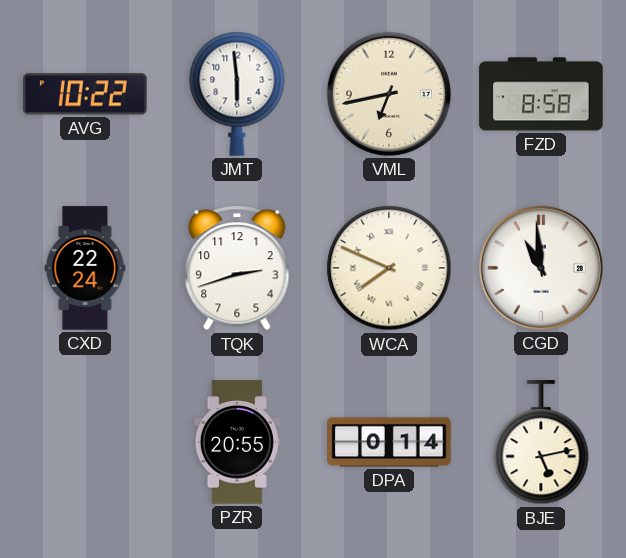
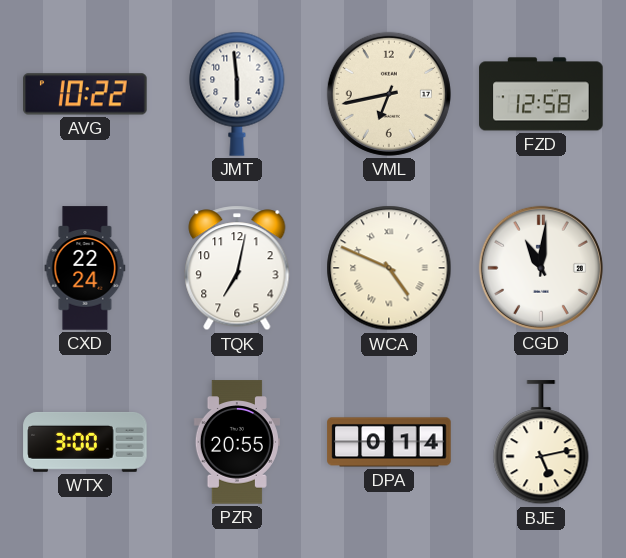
FZD: 8:58 -> 12:58
TQK: 2:42 -> 7:02
WCA: 7:49 -> 4:49
CGD: 10:59 -> 11:01
WTX: none -> 3:00
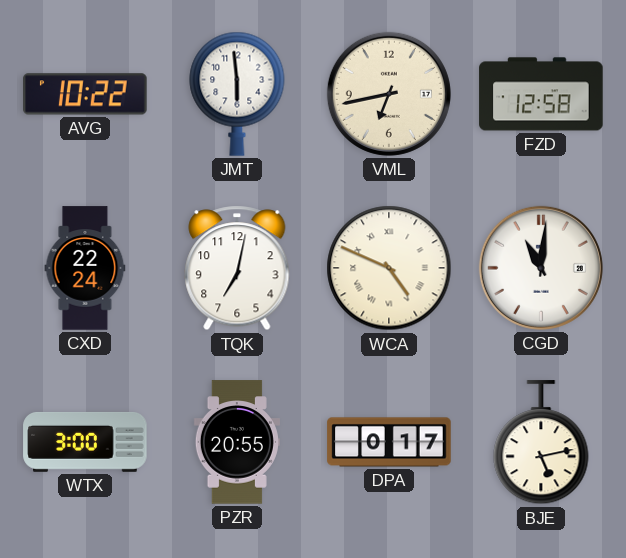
DPA: 0:14 -> 0:17
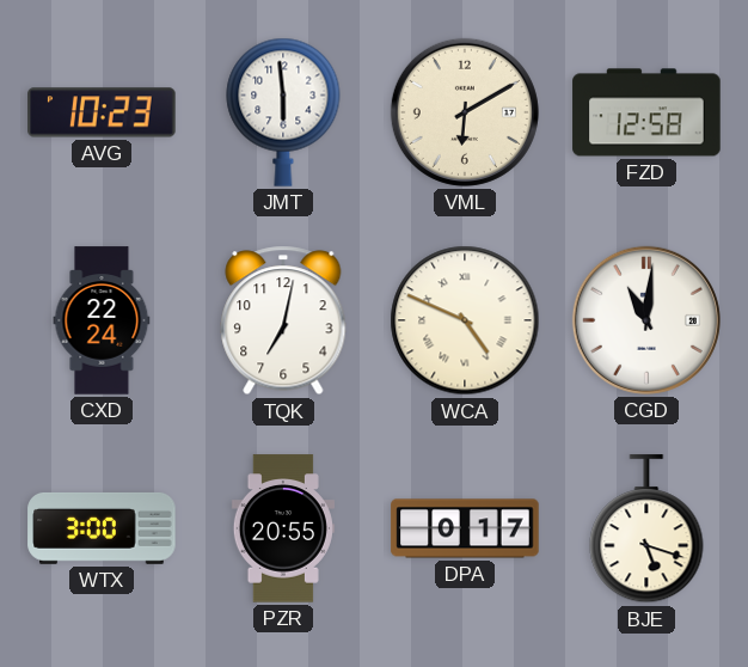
AVG: 10:22 -> 10:23
VML: 6:43 -> 6:10
BJE: 5:13 -> 5:18
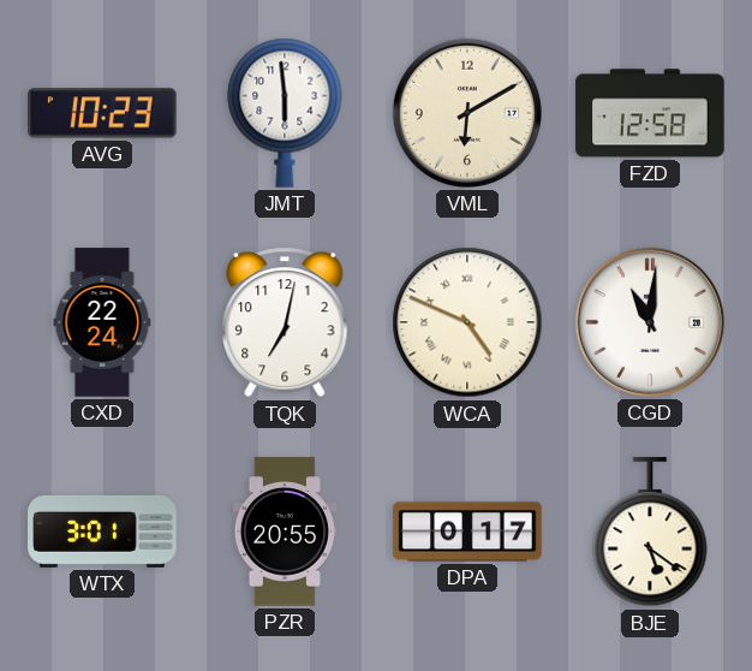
WTX: 3:00 -> 3:01
BJE: 5:18 -> 5:21
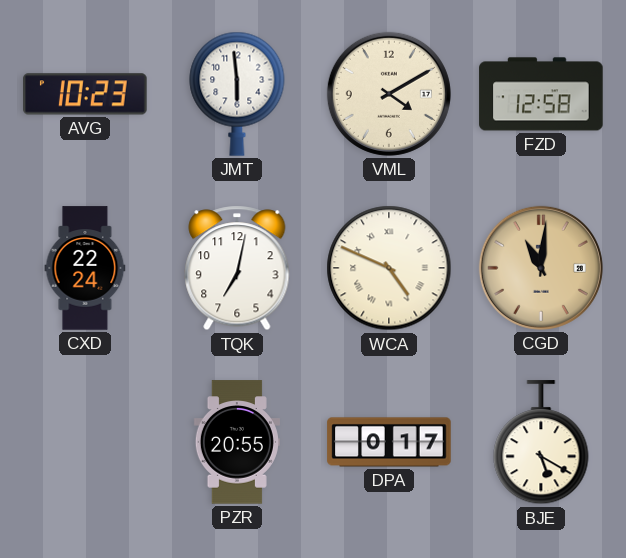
VML: 6:10 -> 4:10
CGD dial: white -> champagne
WTX: 3:01 -> none
BJE: 5:21 -> 5:20
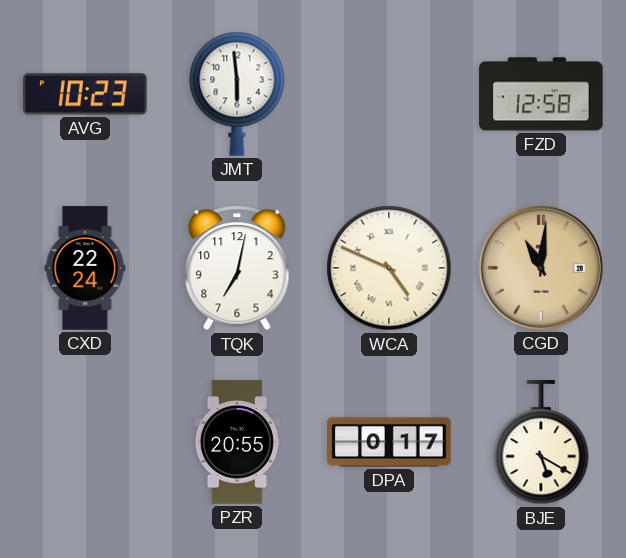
VML: 4:10 -> none
